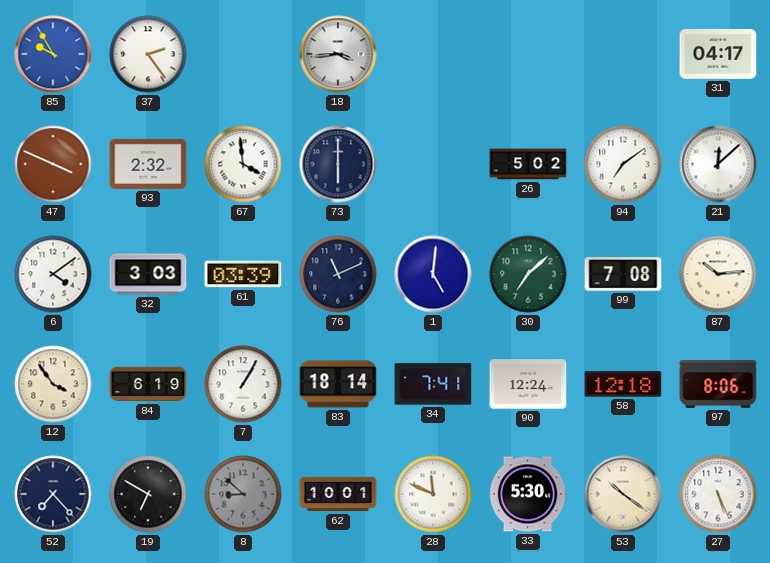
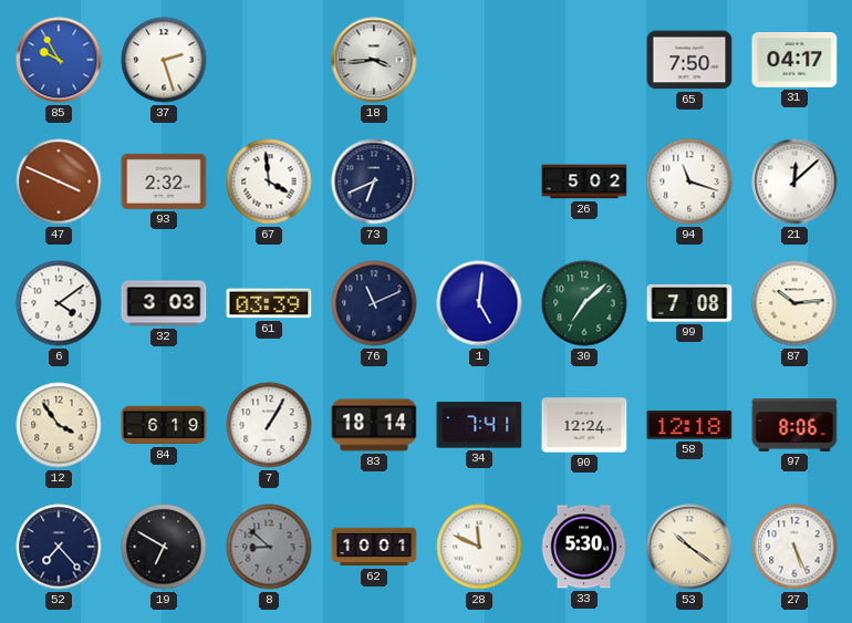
37: 2:24 -> 2:27
65: none -> 7:50
73: 6:00 -> 6:41
94: 7:09 -> 11:18
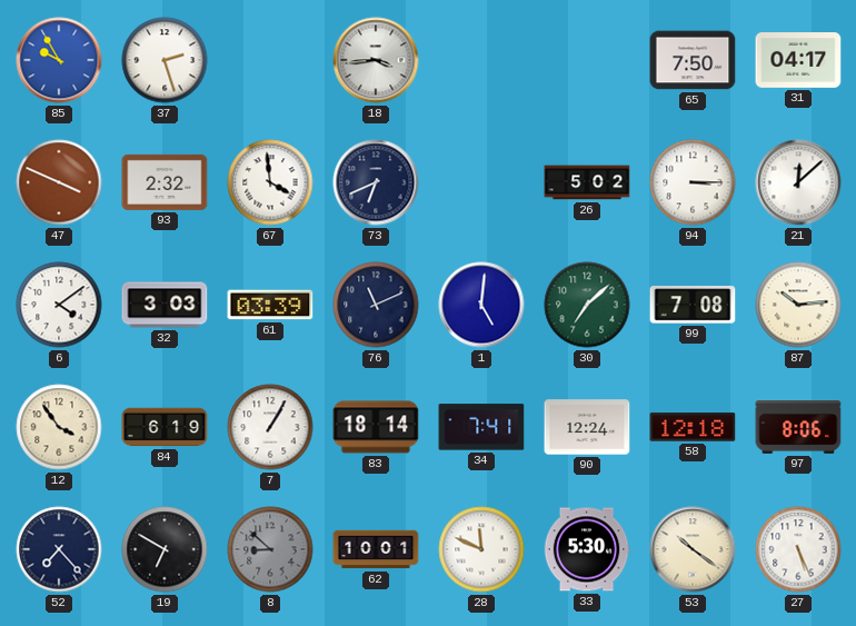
94: 11:18 -> 3:15
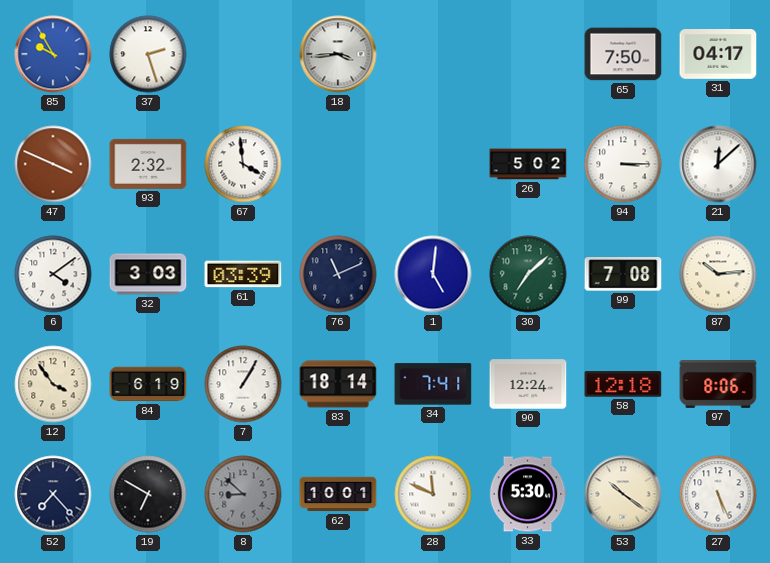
73: 6:41 -> none
